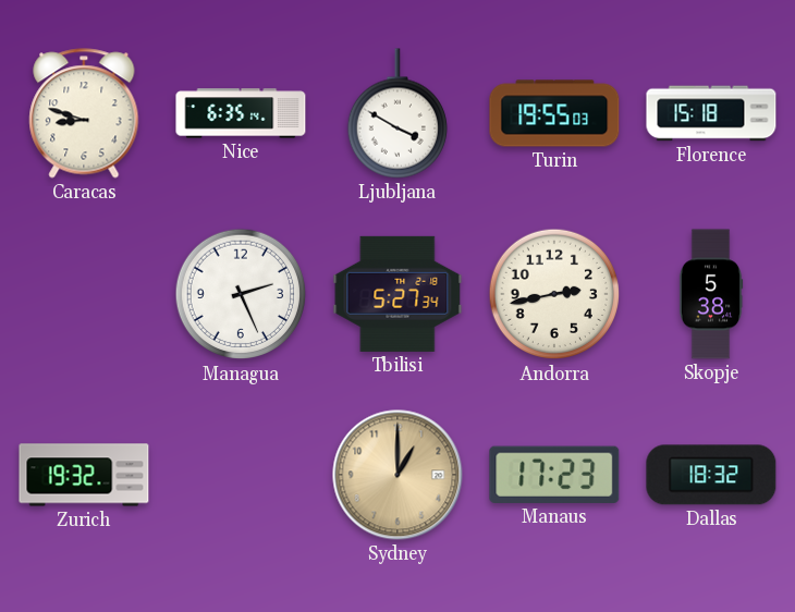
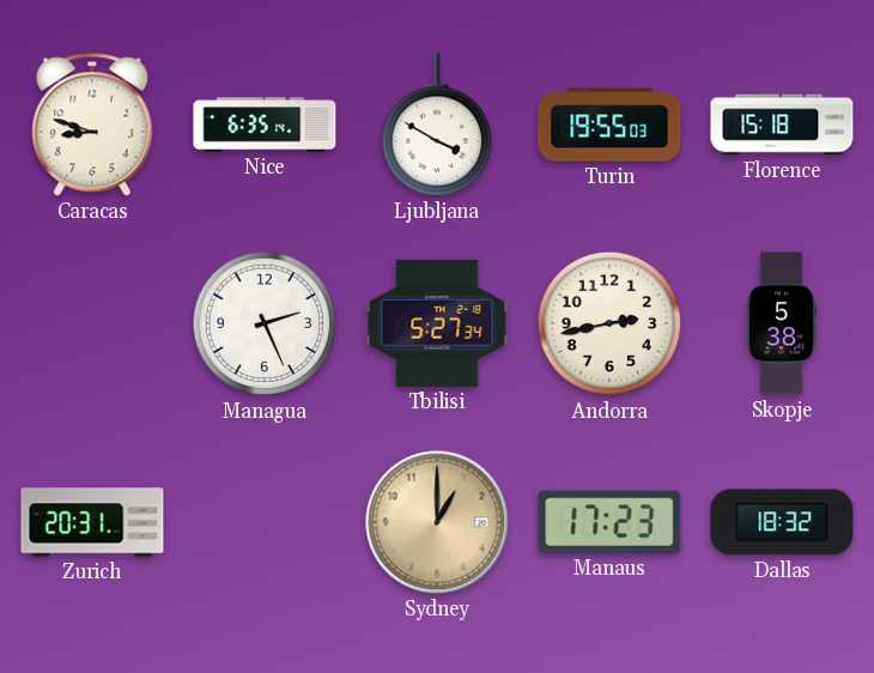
Zurich: 19:32 -> 20:31
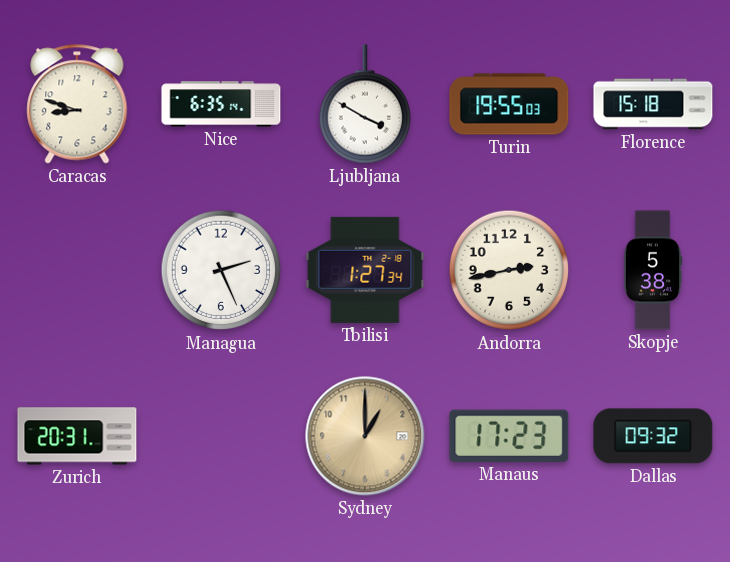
Tbilisi: 5:27 -> 1:27
Dallas: 18:32 -> 09:32
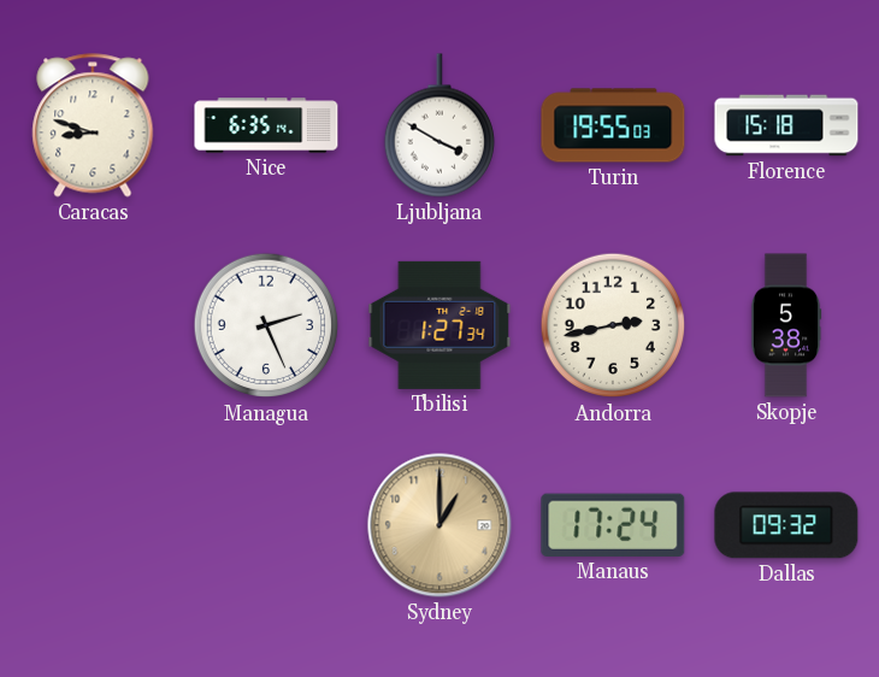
Zurich: 20:31 -> none
Manaus: 17:23 -> 17:24
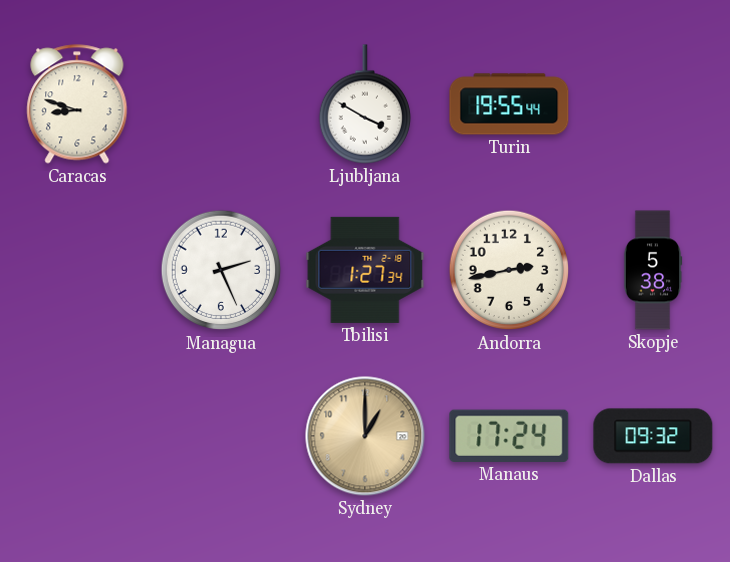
Nice: 6:35 -> none
Turin: 19:55:03 -> 19:55:44
Florence: 15:18 -> none
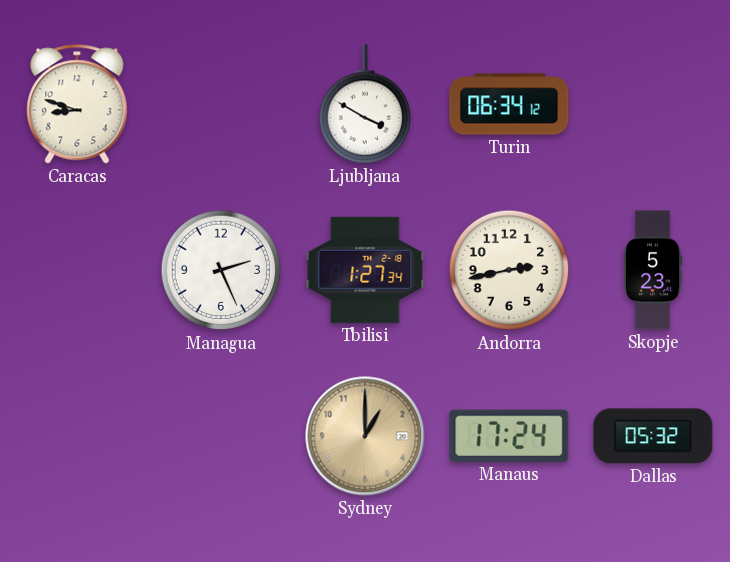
Turin: 19:55 -> 06:34
Skopje: 5:38 -> 5:23
Dallas: 09:32 -> 05:32
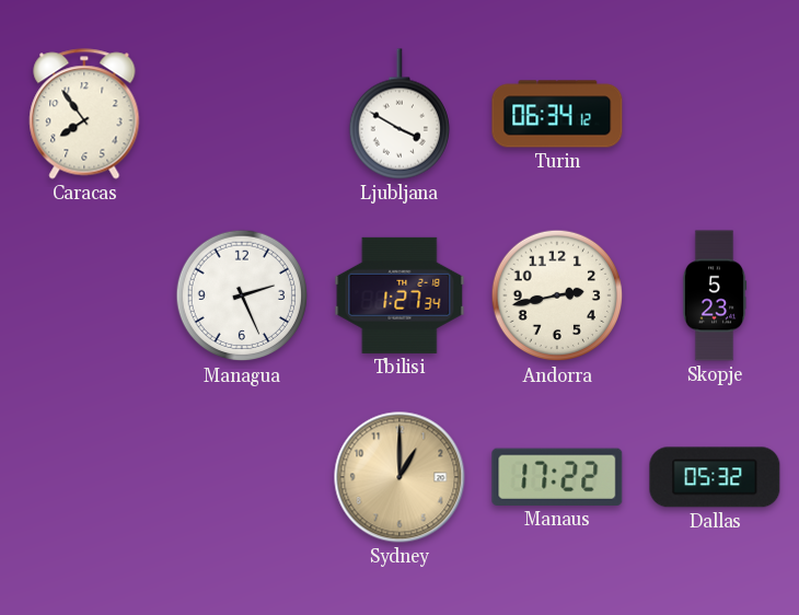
Caracas: 8:48 -> 7:54
Manaus: 17:24 -> 17:22
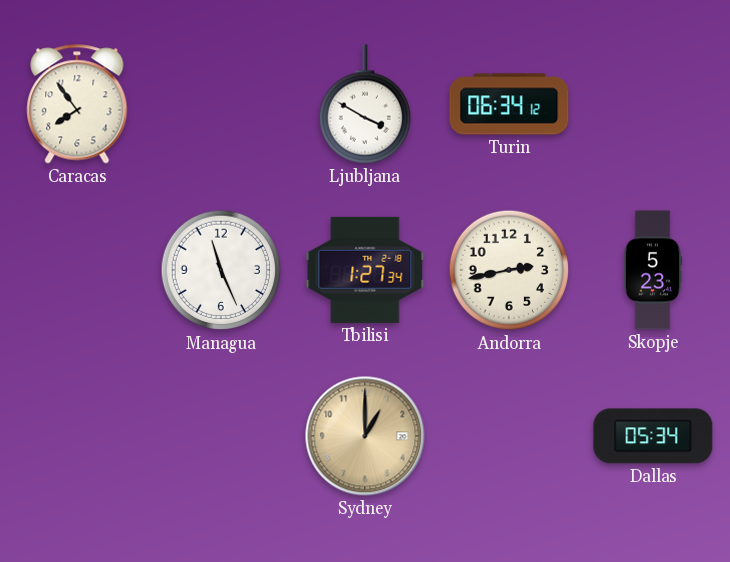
Managua: 2:26 -> 11:26
Manaus: 17:22 -> none
Dallas: 05:32 -> 05:34
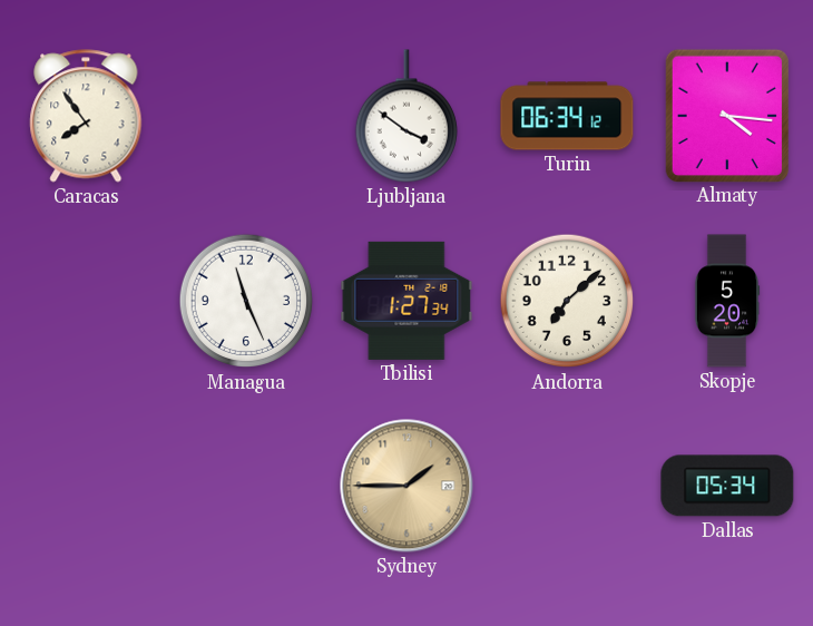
Ljubljana: 3:50 -> 3:51
Almaty: none -> 4:16
Andorra: 2:43 -> 7:08
Skopje: 5:23 -> 5:20
Sydney: 1:00 -> 1:45
